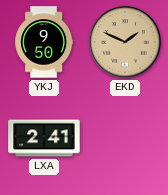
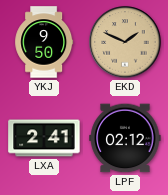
LPF: none -> 02:12
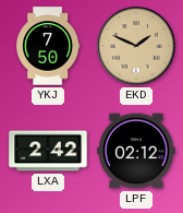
YKJ: 9:50 -> 7:50
LXA: 2:41 -> 2:42
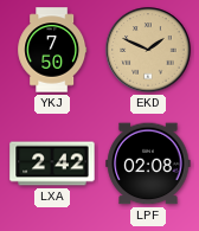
LPF: 02:12 -> 02:08
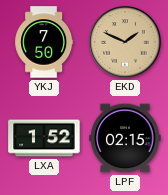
LXA: 2:42 -> 1:52
LPF: 02:08 -> 02:15
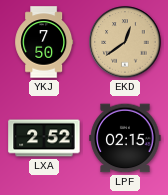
EKD: 1:49 -> 12:39
LXA: 1:52 -> 2:52
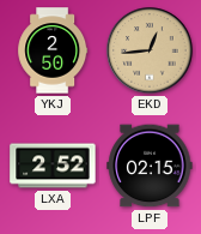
YKJ: 7:50 -> 2:50
EKD: 12:39 -> 12:44
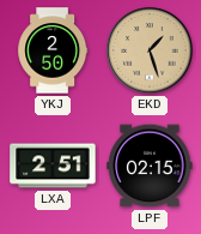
EKD: 12:44 -> 1:27
LXA: 2:52 -> 2:51
